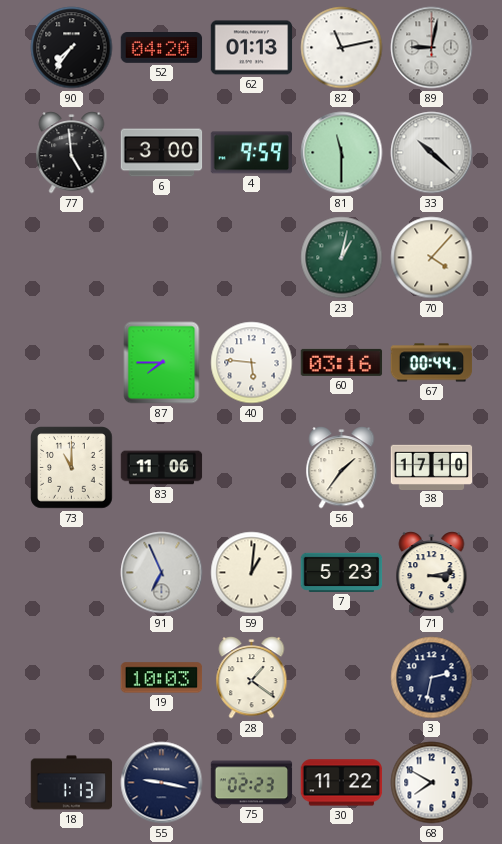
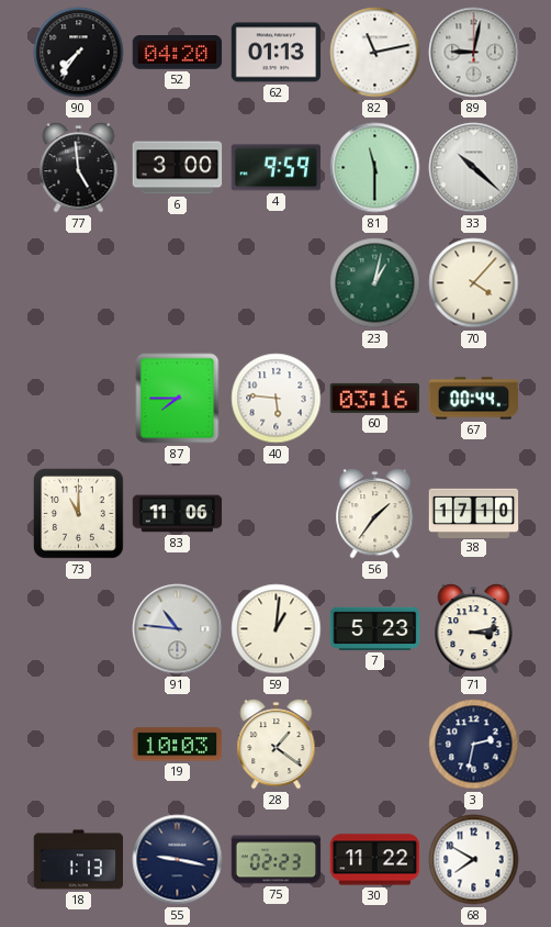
91: 6:56 -> 10:46
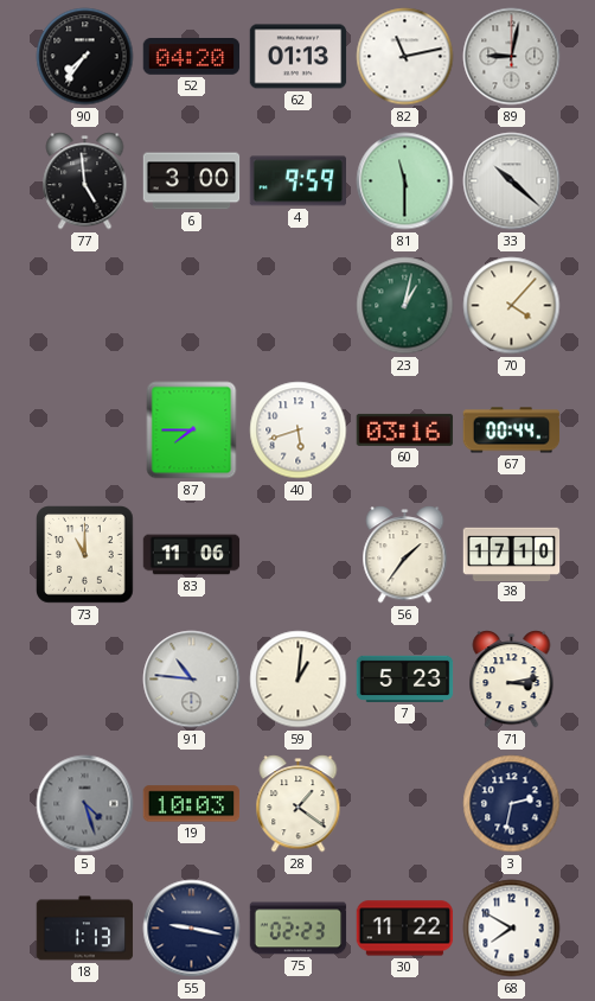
40: 5:46 -> 5:42
5: none -> 4:27
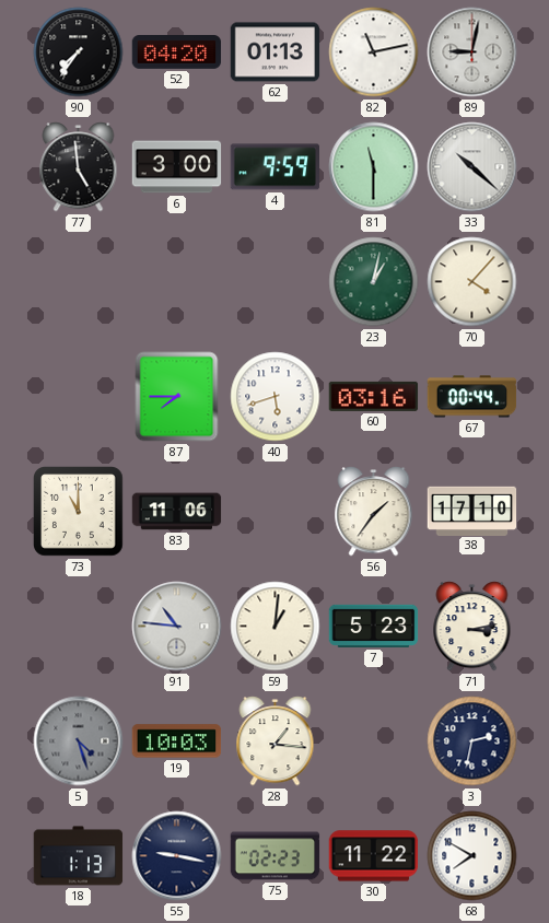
28: 1:21 -> 1:16
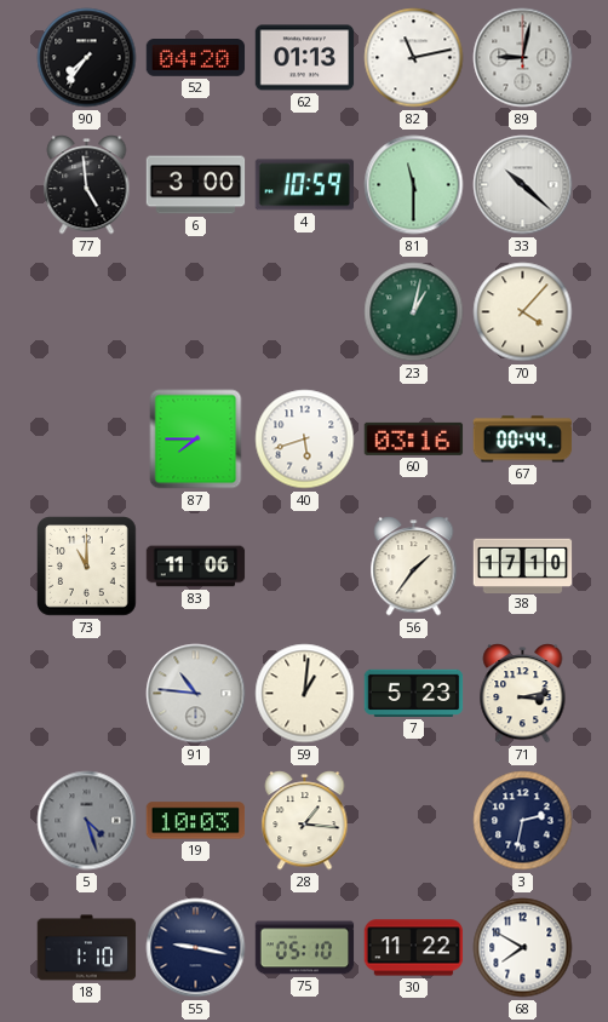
4: 9:59 -> 10:59
18: 1:13 -> 1:10
75: 02:23 -> 05:10
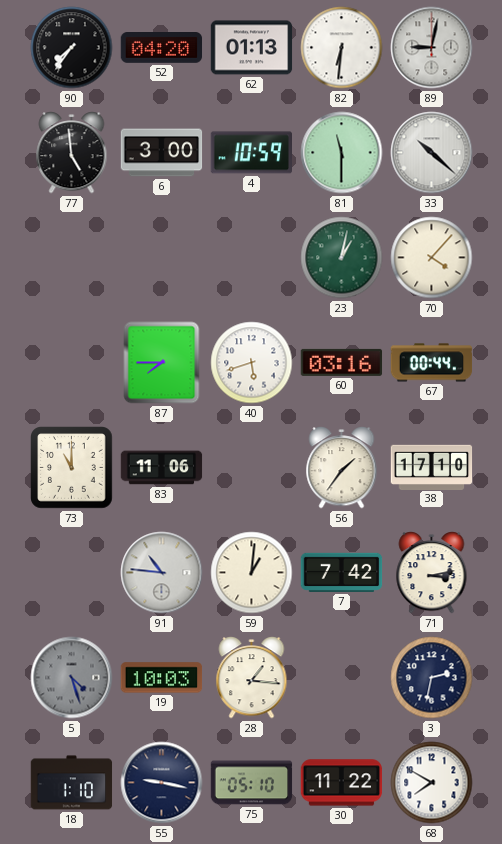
82: 11:13 -> 6:31
7: 5:23 -> 7:42
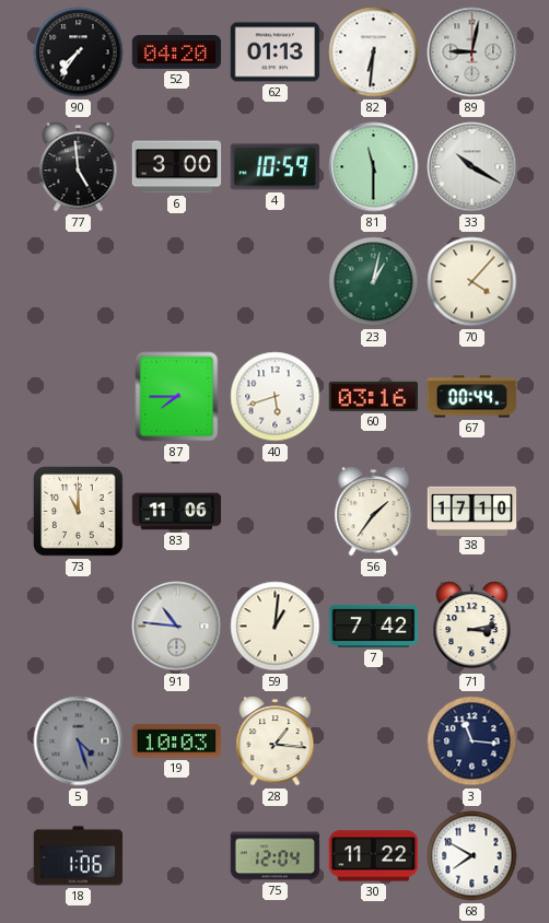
33: 10:22 -> 10:20
3: 2:32 -> 11:16
18: 1:10 -> 1:06
55: 9:17 -> none
75: 05:10 -> 12:04
